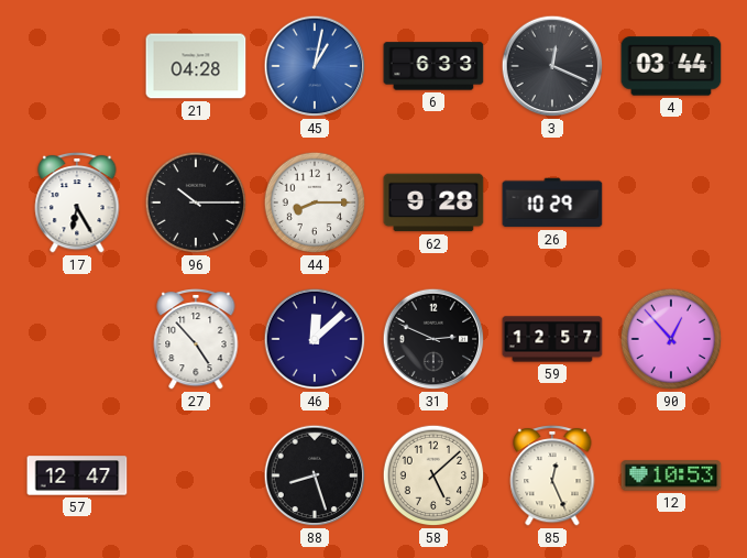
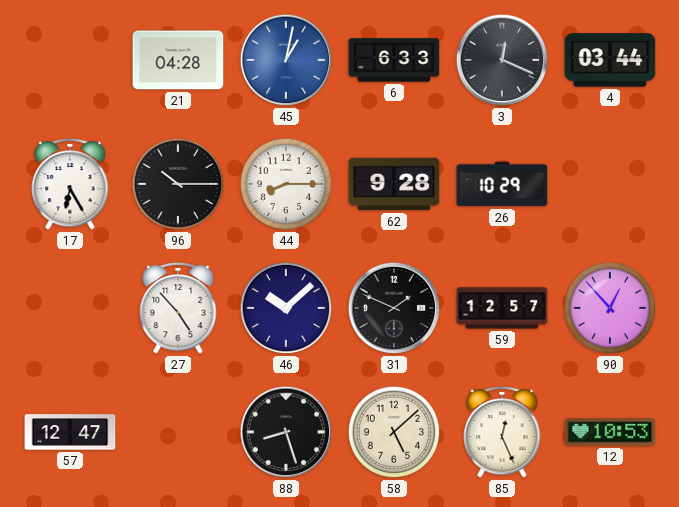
46: 12:08 -> 10:08
31: 2:49 -> 1:49
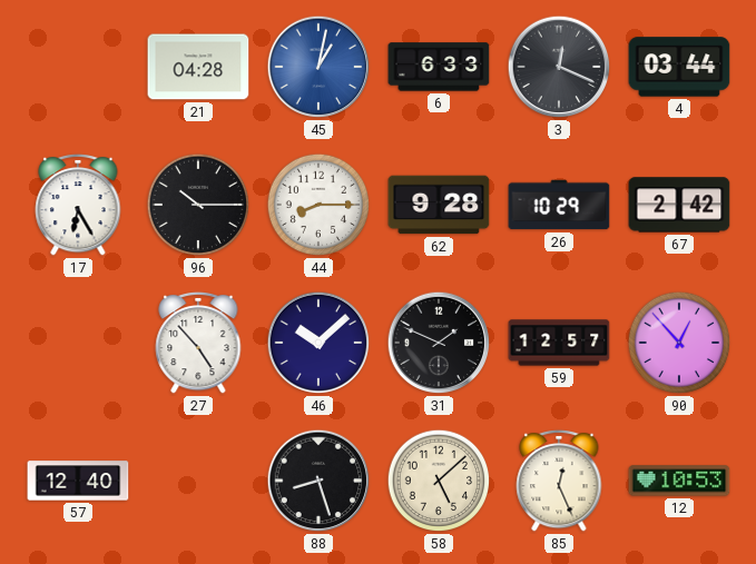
67: none -> 2:42
57: 12:47 -> 12:40
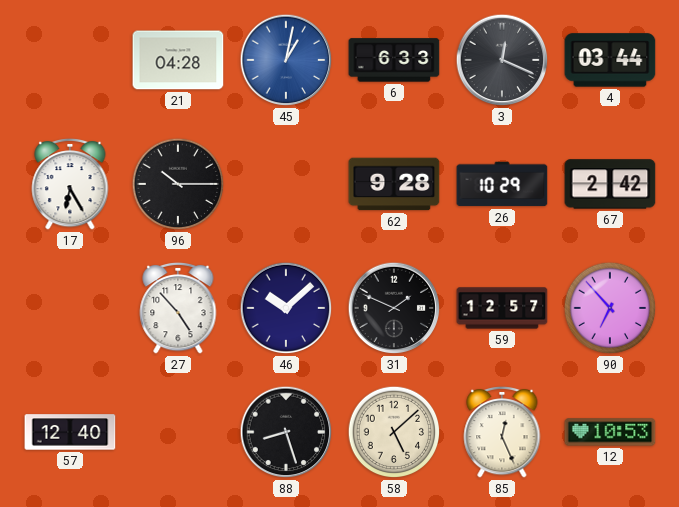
44: 8:15 -> none
90: 12:53 -> 6:53
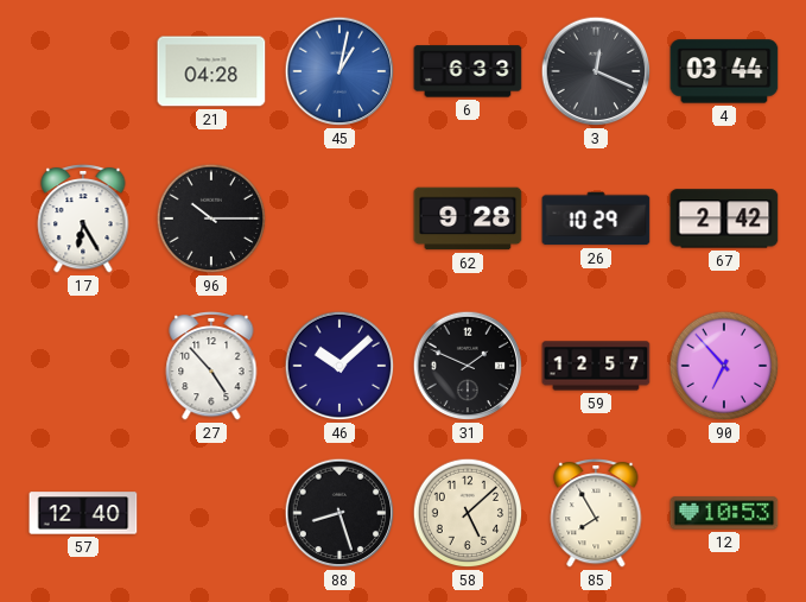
85: 12:26 -> 7:55
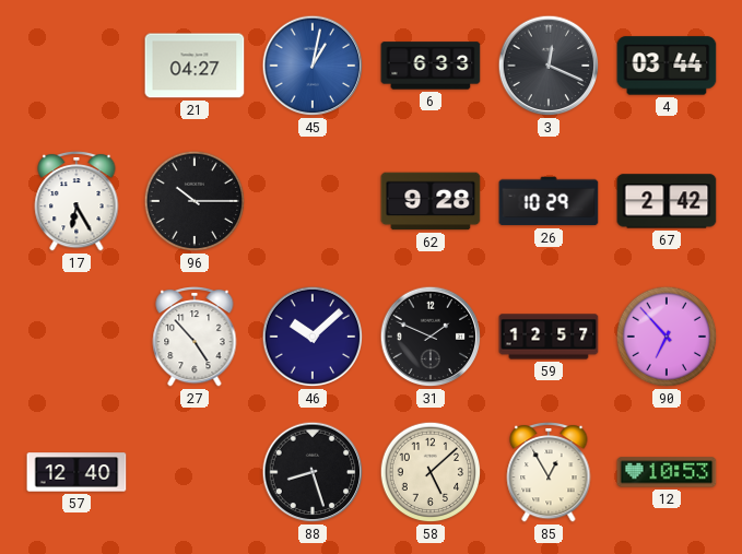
21: 04:28 -> 04:27
85: 7:55 -> 12:55
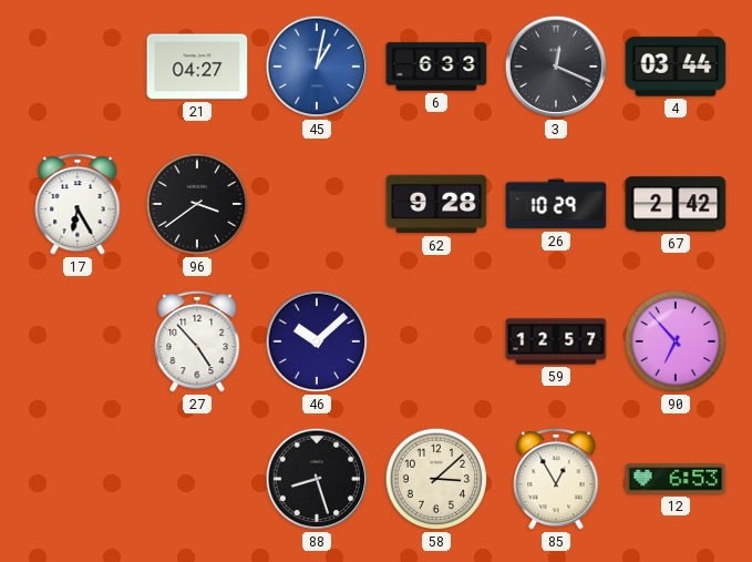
96: 10:15 -> 3:39
31: 1:49 -> none
57: 12:40 -> none
58: 5:08 -> 3:08
12: 10:53 -> 6:53
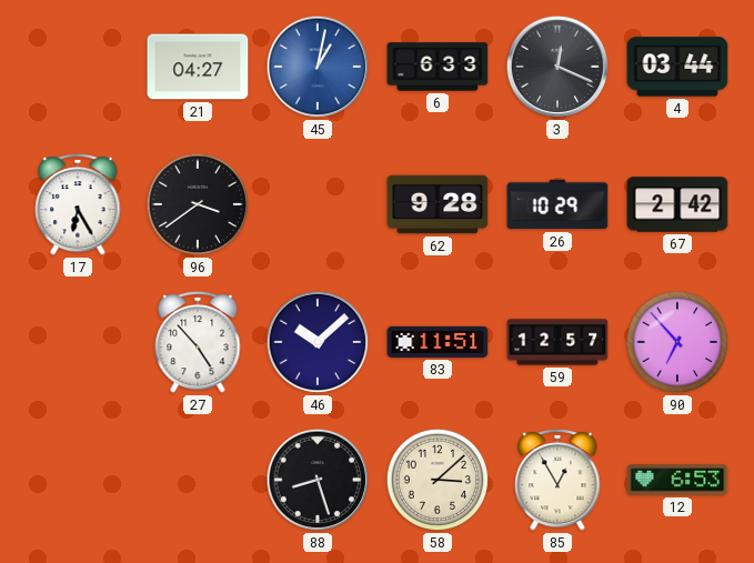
83: none -> 11:51
